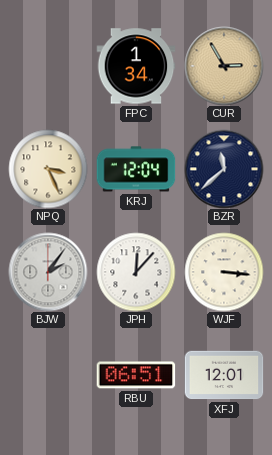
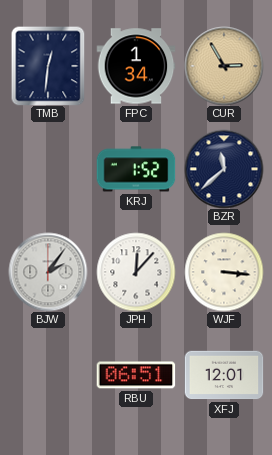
TMB: none -> 12:31
NPQ: 3:26 -> none
KRJ: 12:04 -> 1:52
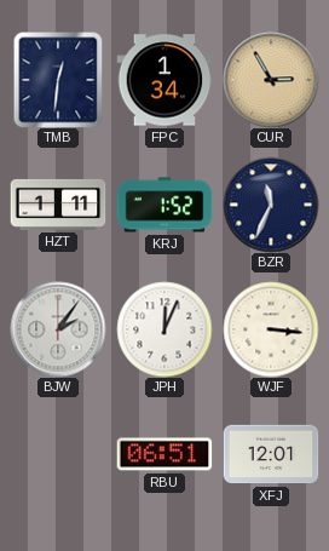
HZT: none -> 1:11
BZR: 11:38 -> 11:34
JPH: 12:07 -> 12:04
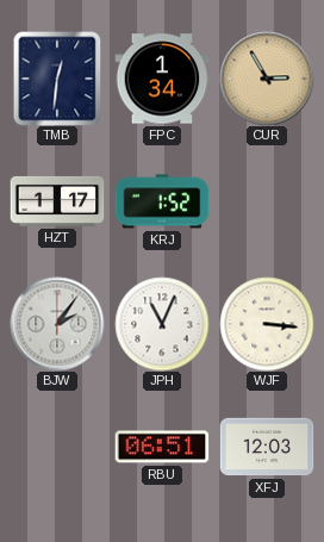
HZT: 1:11 -> 1:17
BZR: 11:34 -> none
JPH: 12:04 -> 11:04
XFJ: 12:01 -> 12:03
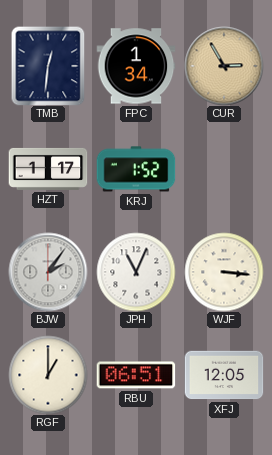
RGF: none -> 1:00
XFJ: 12:03 -> 12:05
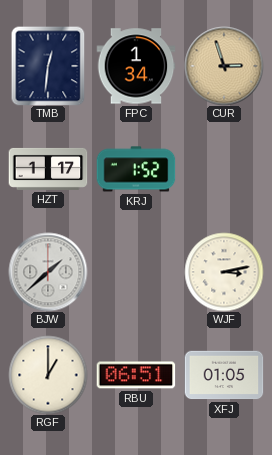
CUR: 2:55 -> 2:57
BJW: 2:06 -> 1:38
JPH: 11:04 -> none
WJF: 3:16 -> 3:13
XFJ: 12:05 -> 01:05
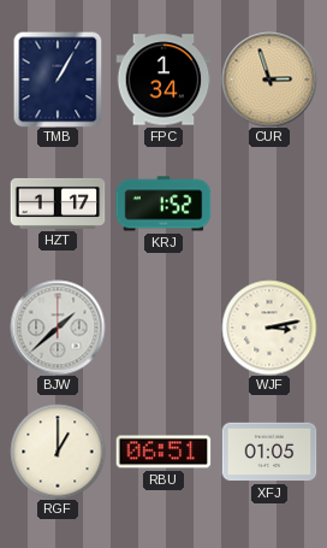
TMB: 12:31 -> 1:05
